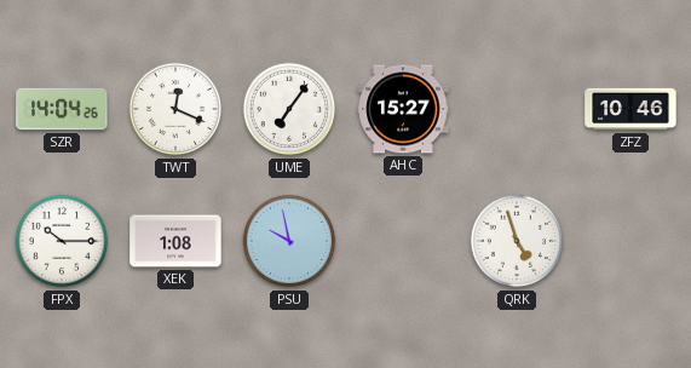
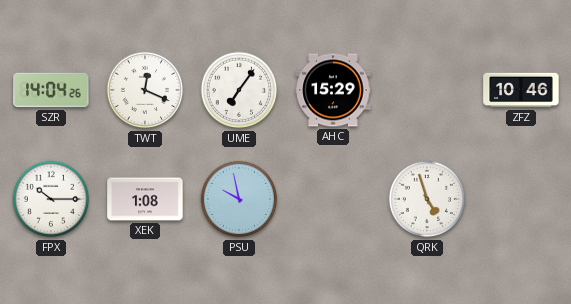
AHC: 15:27 -> 15:29
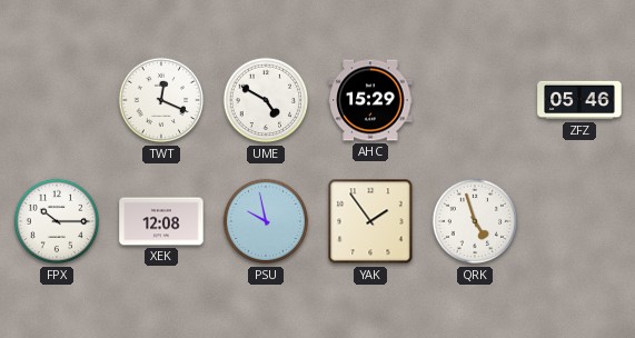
SZR: 14:04 -> none
UME: 7:06 -> 4:50
ZFZ: 10:46 -> 05:46
XEK: 1:08 -> 12:08
YAK: none -> 1:54
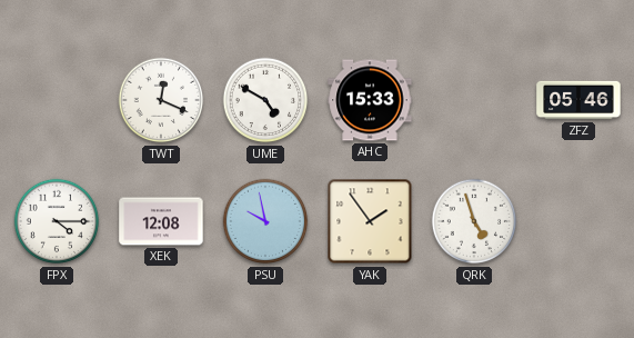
AHC: 15:29 -> 15:33
FPX: 10:15 -> 4:15
